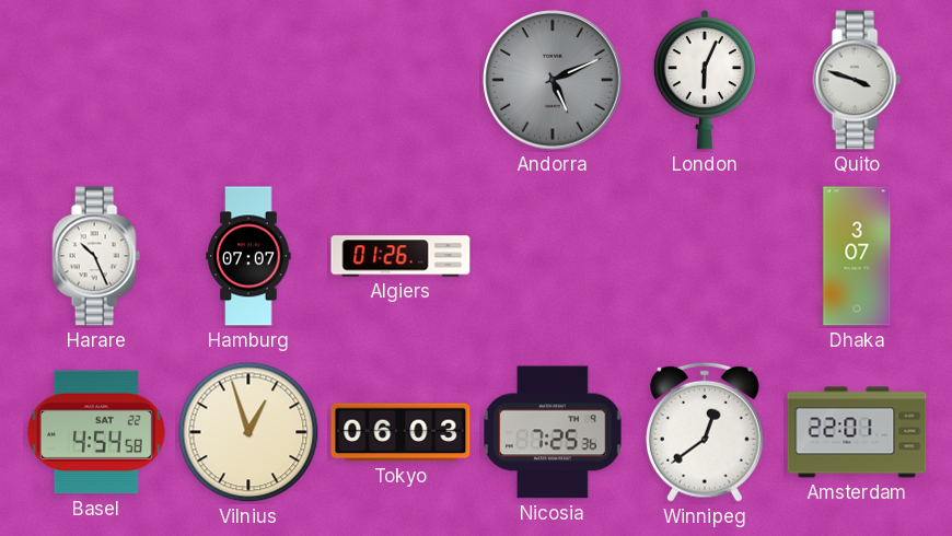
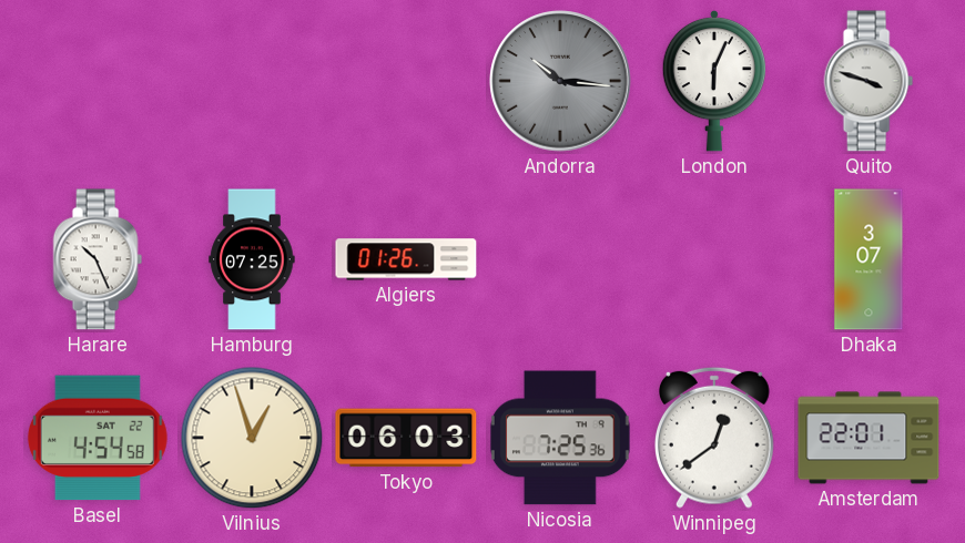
Andorra: 5:11 -> 10:16
Hamburg: 07:07 -> 07:25
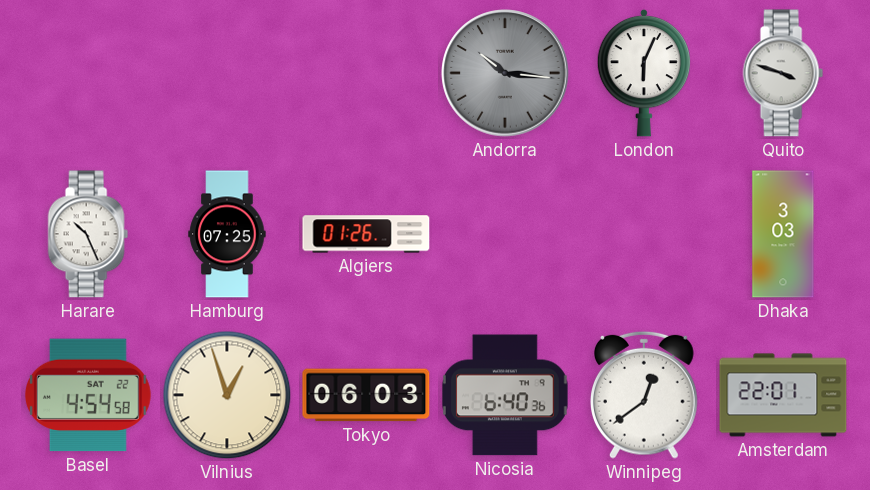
Dhaka: 3:07 -> 3:03
Nicosia: 7:25 -> 6:40
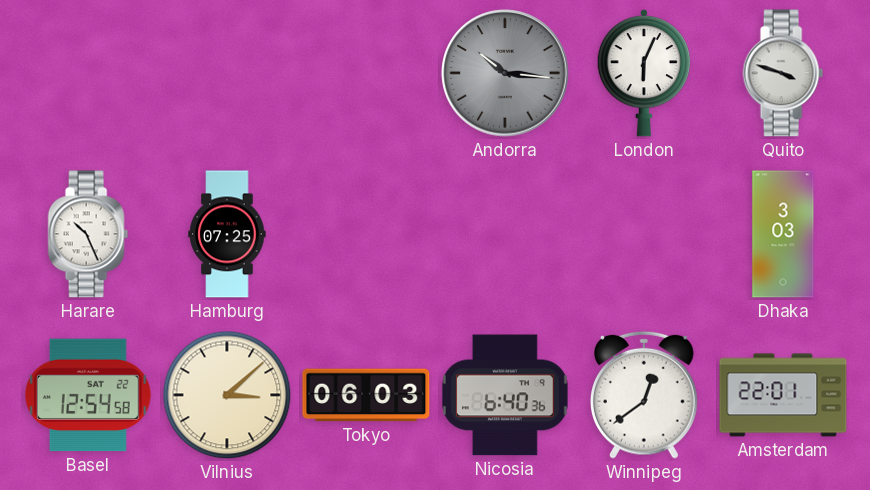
Algiers: 01:26 -> none
Basel: 4:54 -> 12:54
Vilnius: 12:57 -> 3:08
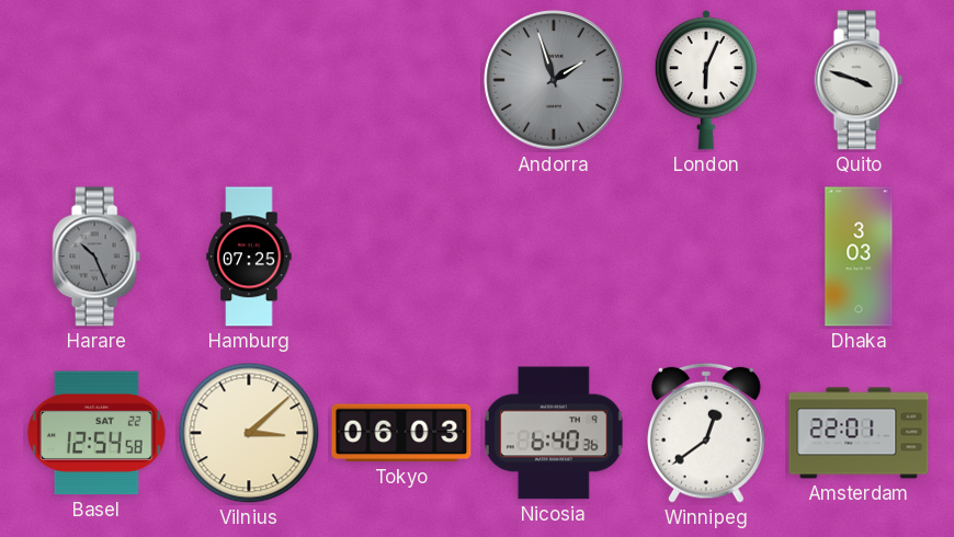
Andorra: 10:16 -> 1:57
Harare dial: white -> grey
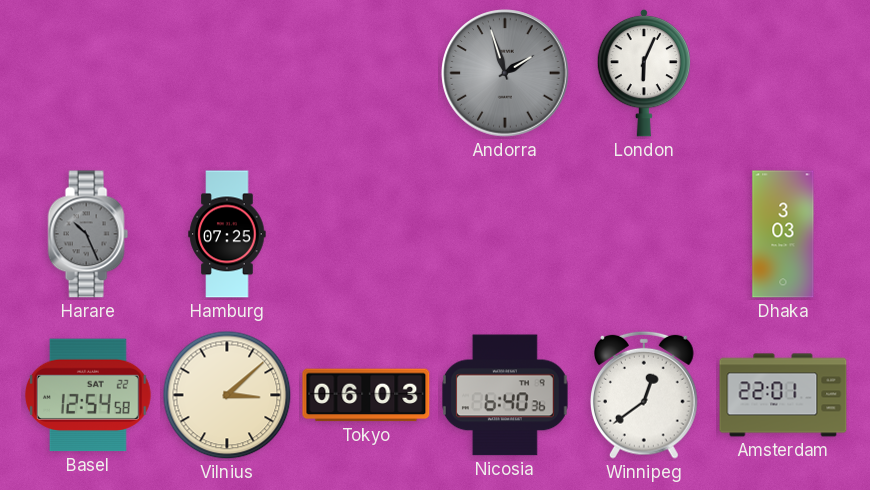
Quito: 3:48 -> none
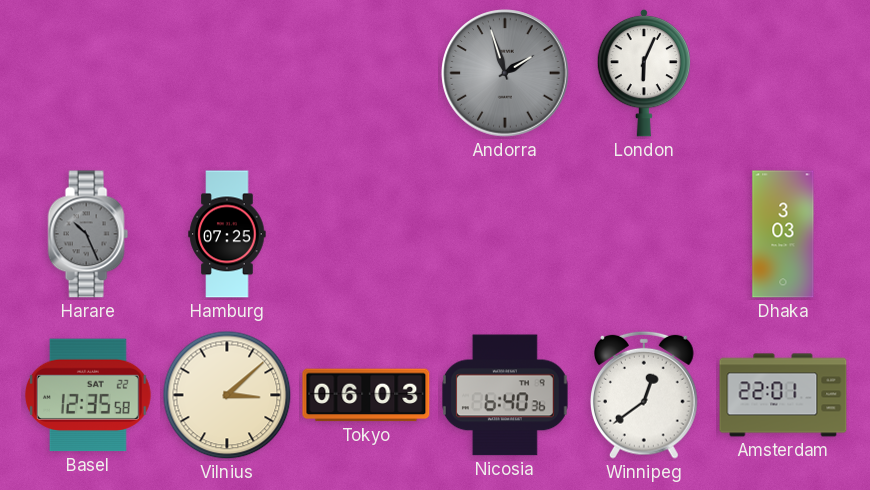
Basel: 12:54 -> 12:35
